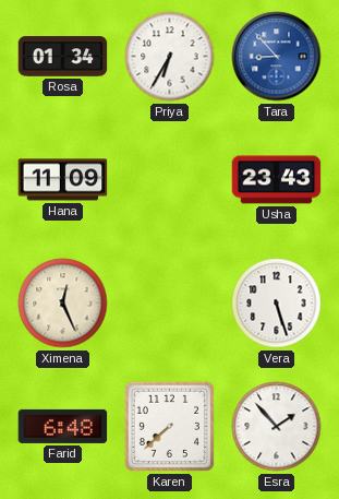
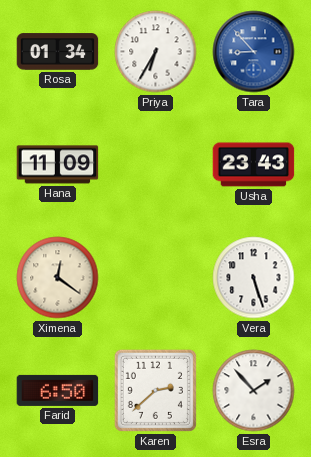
Ximena: 12:26 -> 12:21
Farid: 6:48 -> 6:50
Karen: 7:38 -> 2:38
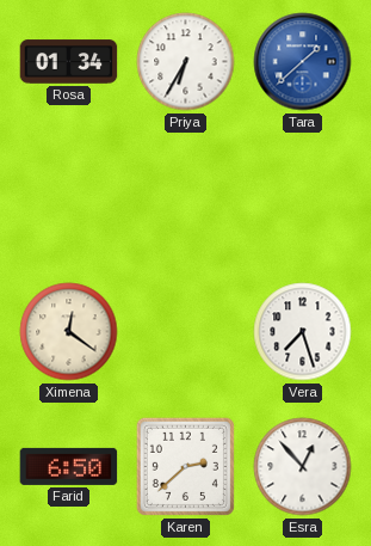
Tara: 8:53 -> 1:38
Hana: 11:09 -> none
Usha: 23:43 -> none
Vera: 5:27 -> 7:27
Esra: 1:53 -> 12:53
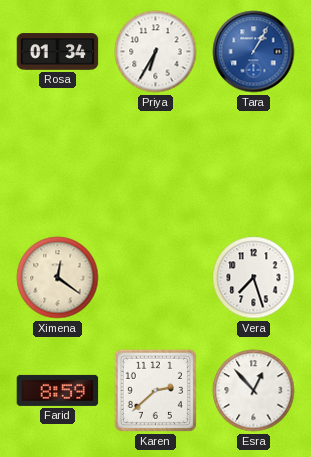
Tara: 1:38 -> 1:05
Farid: 6:50 -> 8:59
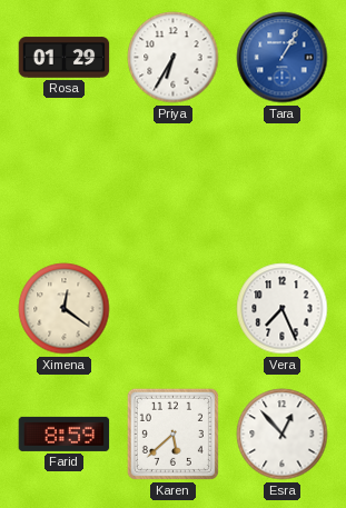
Rosa: 01:34 -> 01:29
Vera: 7:27 -> 7:26
Karen: 2:38 -> 5:38
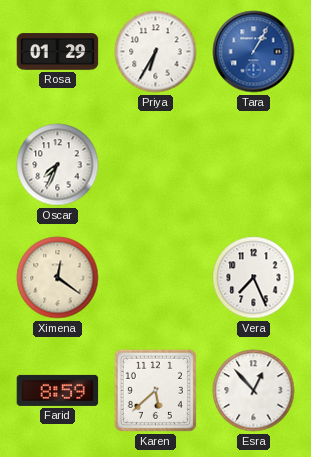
Oscar: none -> 7:34
